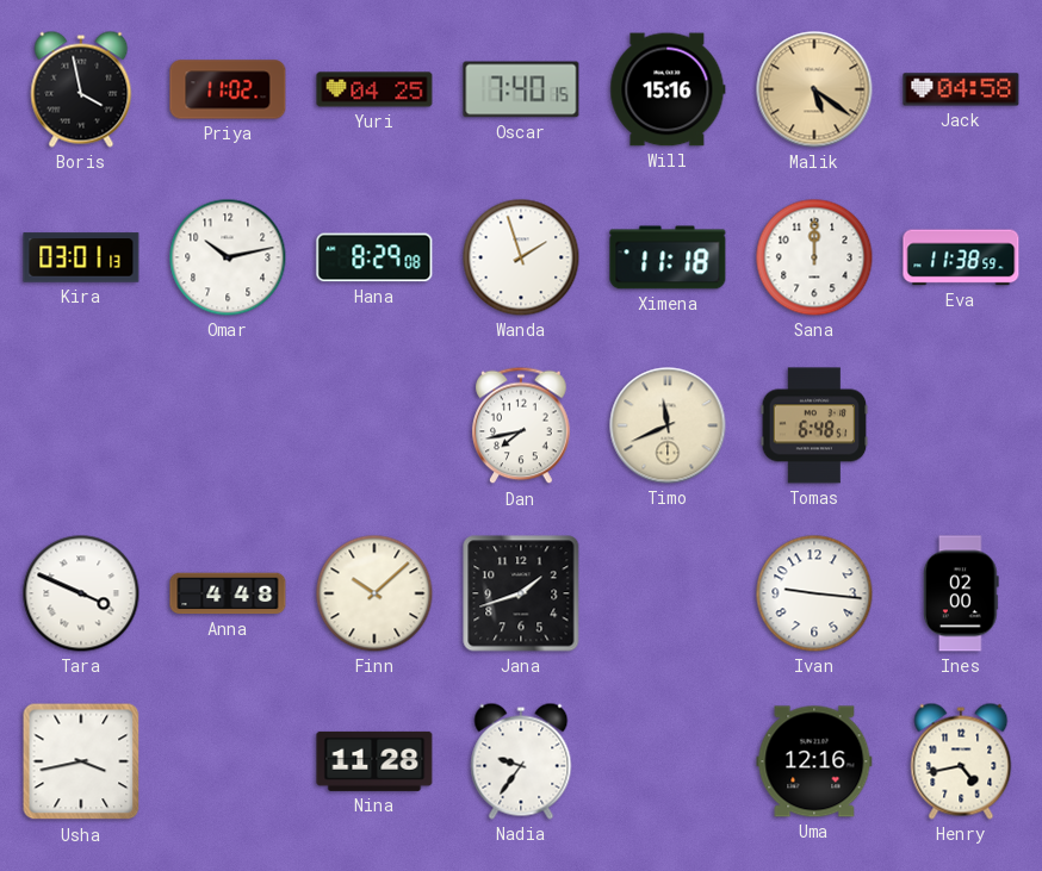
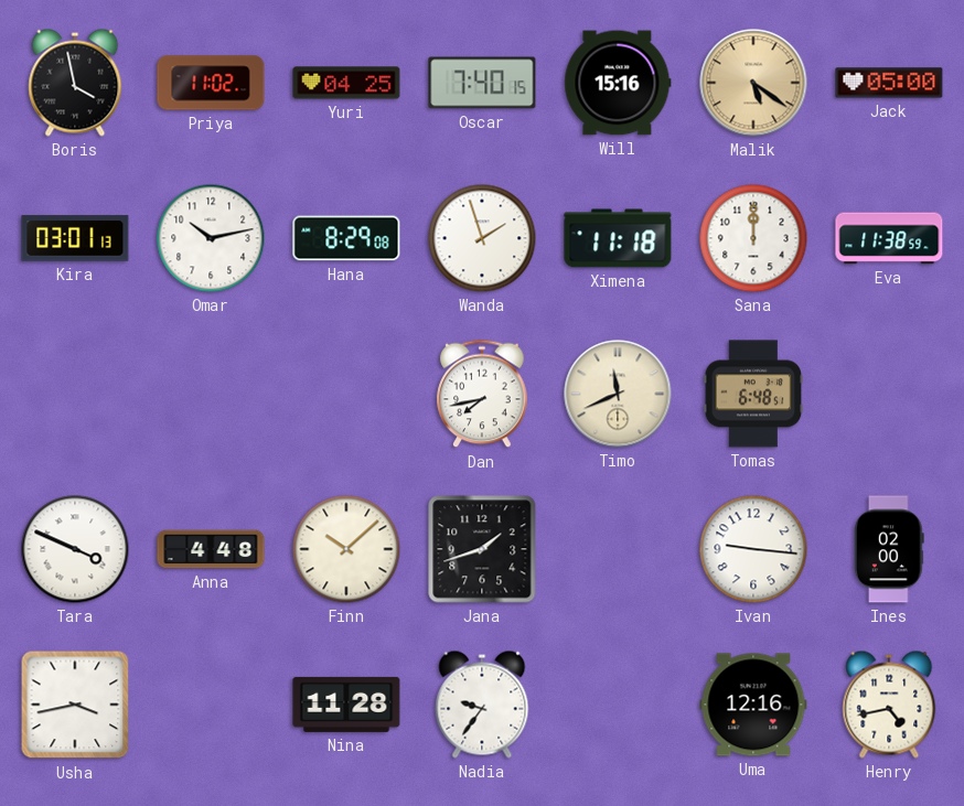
Jack: 04:58 -> 05:00
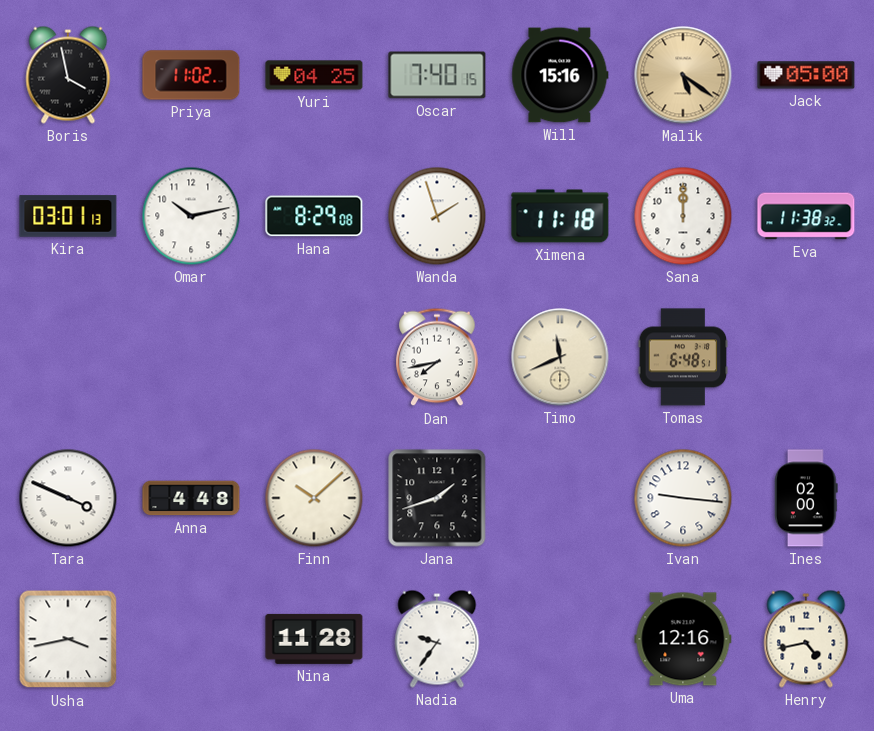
Eva: 11:38:59 -> 11:38:32
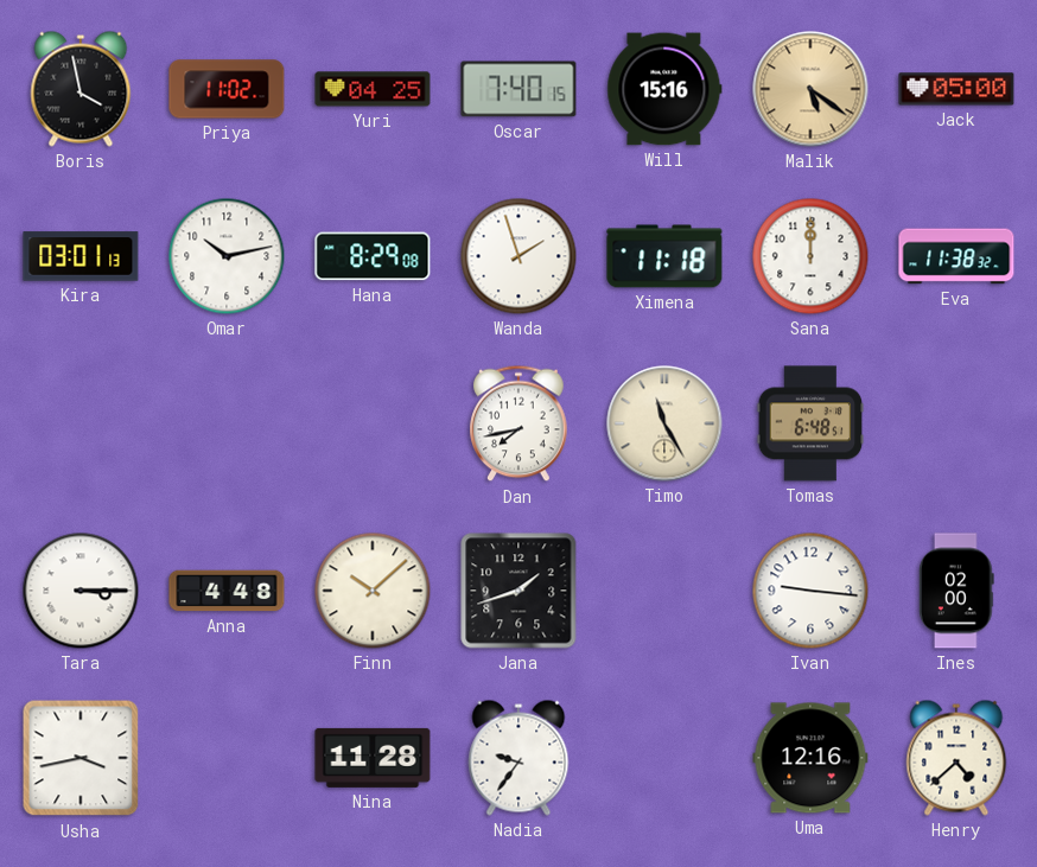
Timo: 11:41 -> 11:25
Tara: 3:49 -> 3:15
Henry: 4:43 -> 4:38
